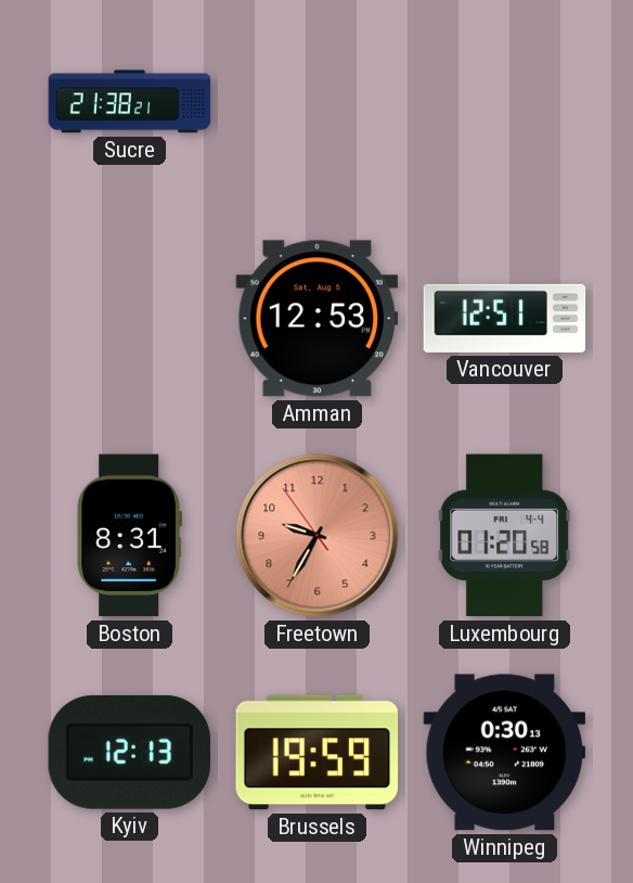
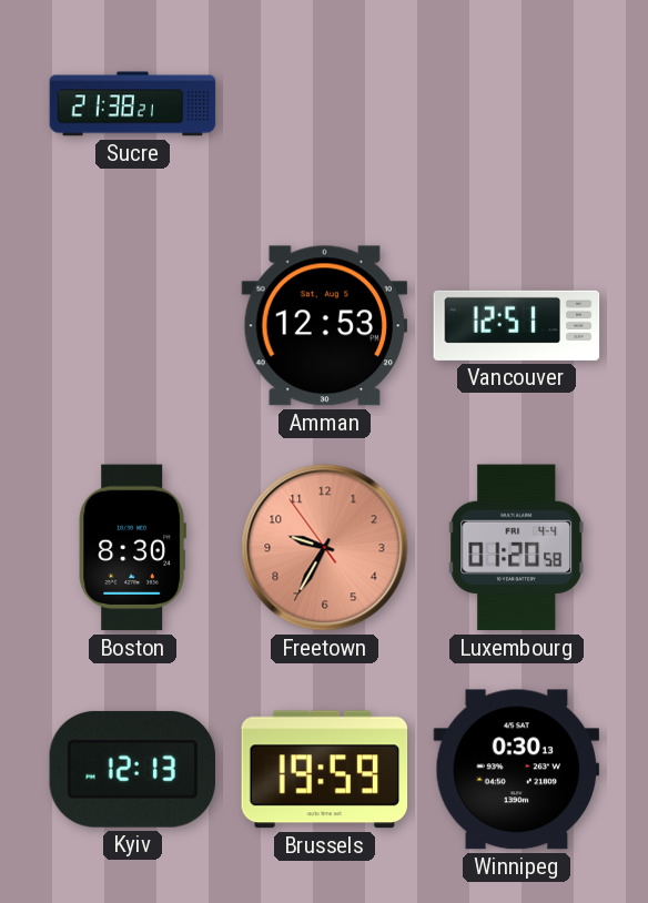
Boston: 8:31 -> 8:30
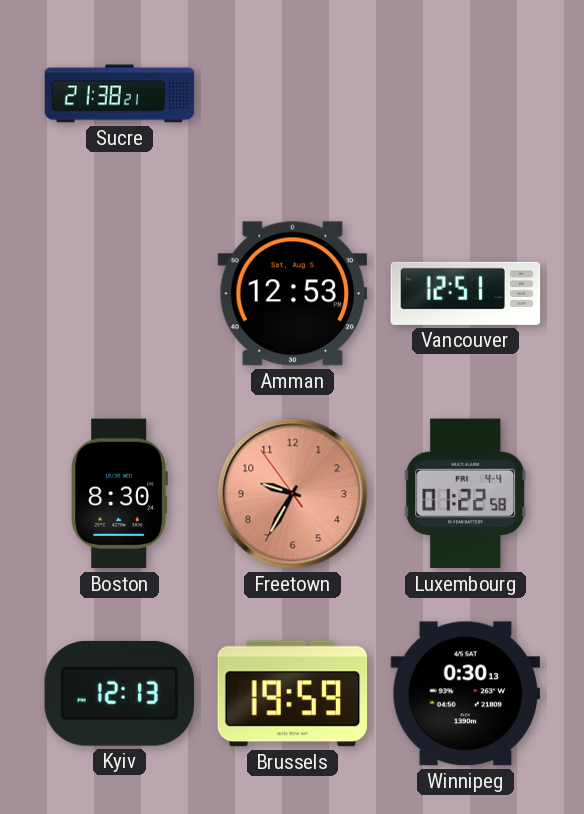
Luxembourg: 01:20 -> 01:22
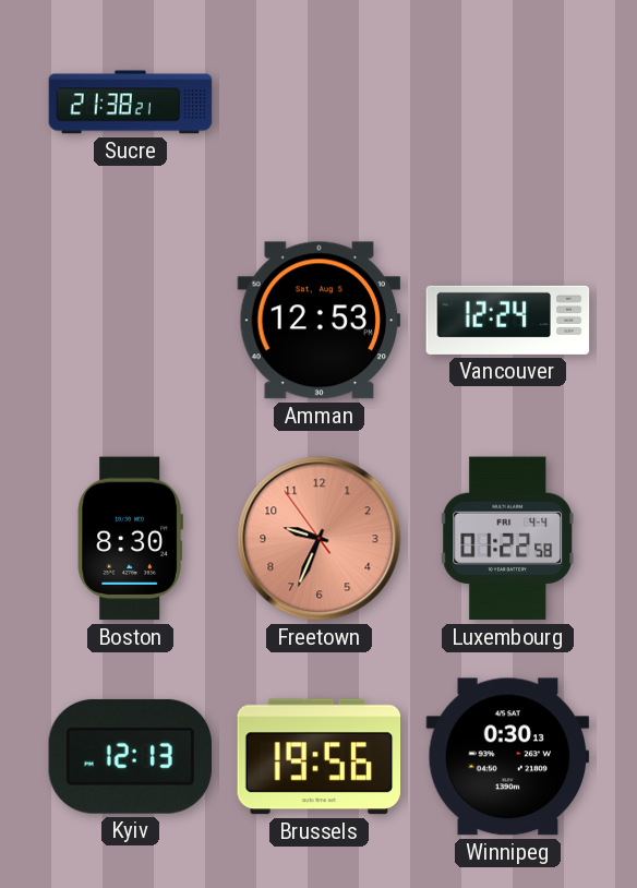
Vancouver: 12:51 -> 12:24
Freetown: 9:34 -> 9:33
Brussels: 19:59 -> 19:56
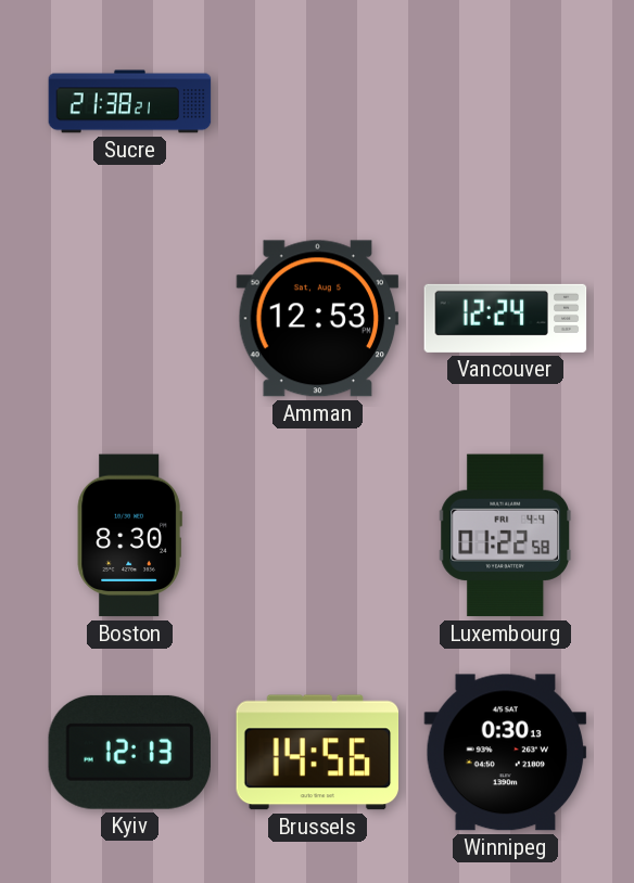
Freetown: 9:33 -> none
Brussels: 19:56 -> 14:56
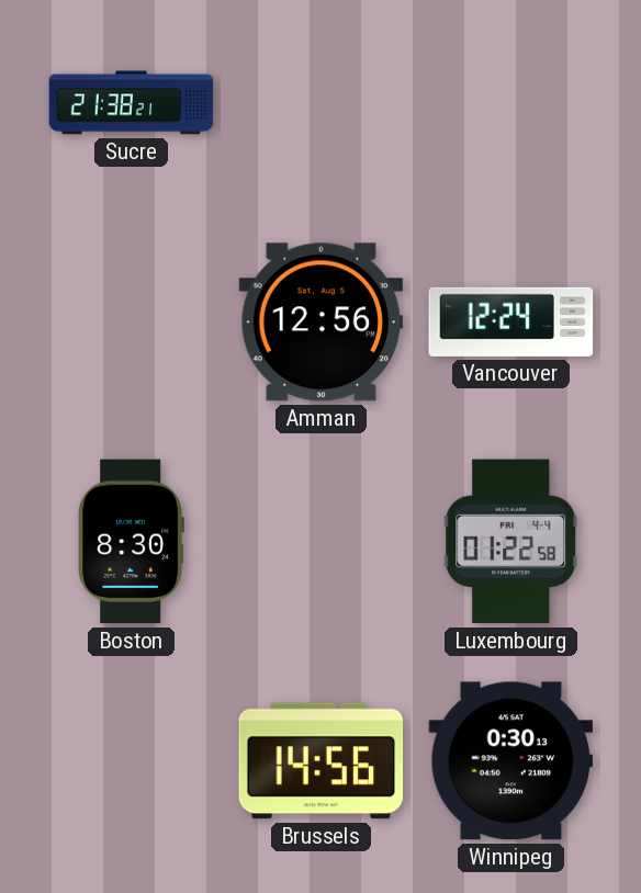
Amman: 12:53 -> 12:56
Kyiv: 12:13 -> none
